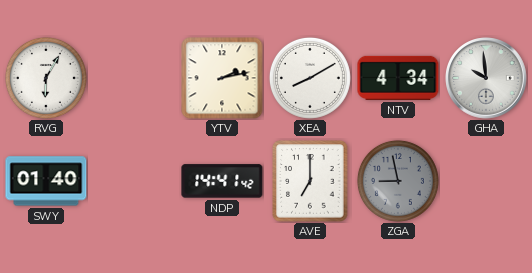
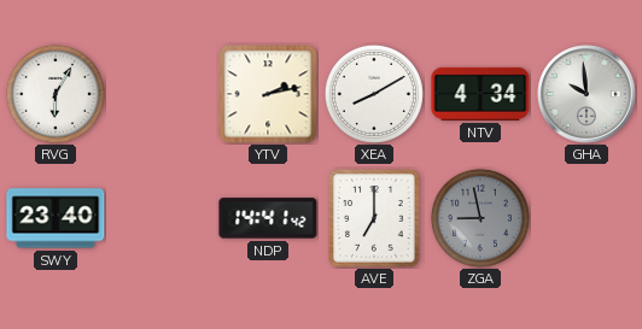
SWY: 01:40 -> 23:40
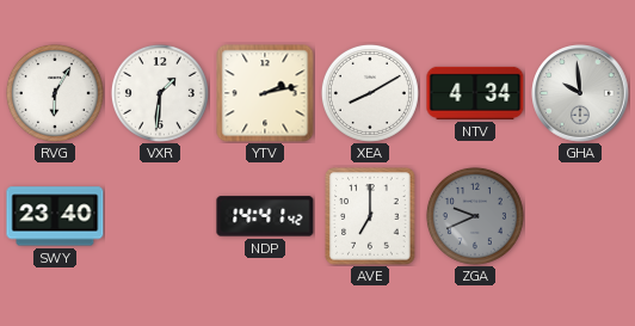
VXR: none -> 1:31
ZGA: 8:58 -> 9:41
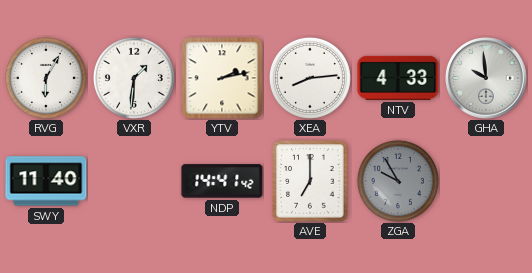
XEA: 8:10 -> 8:14
NTV: 4:34 -> 4:33
SWY: 23:40 -> 11:40
ZGA: 9:41 -> 9:55
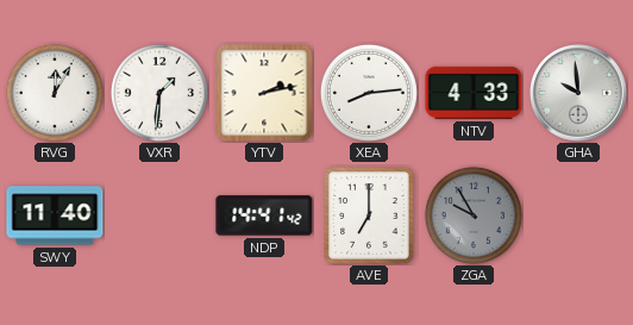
RVG: 6:05 -> 12:05
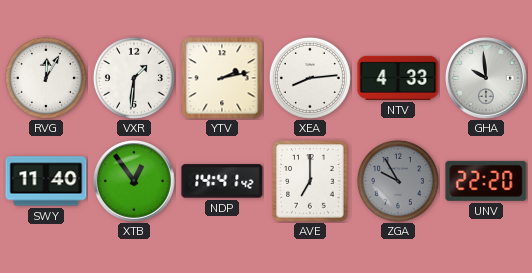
XTB: none -> 12:54
UNV: none -> 22:20
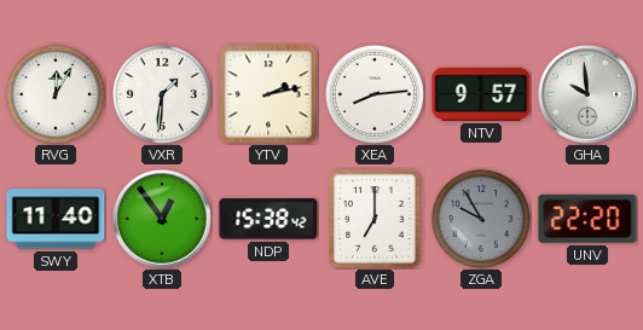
NTV: 4:33 -> 9:57
NDP: 14:41 -> 15:38
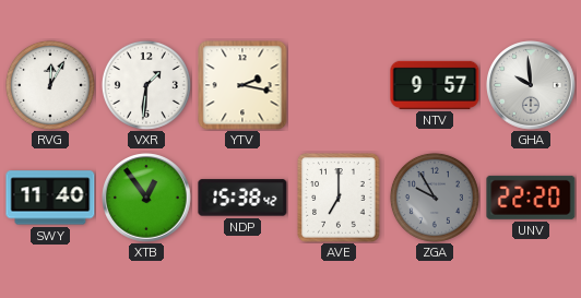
YTV: 2:13 -> 2:17
XEA: 8:14 -> none
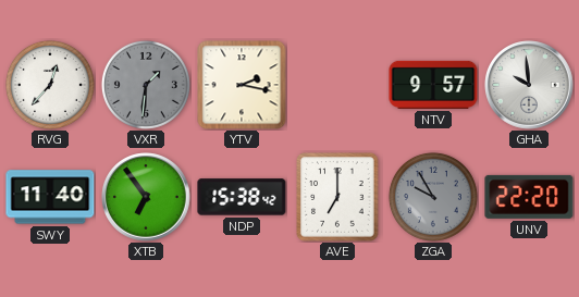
RVG: 12:05 -> 12:37
VXR dial: white -> grey
XTB: 12:54 -> 6:54
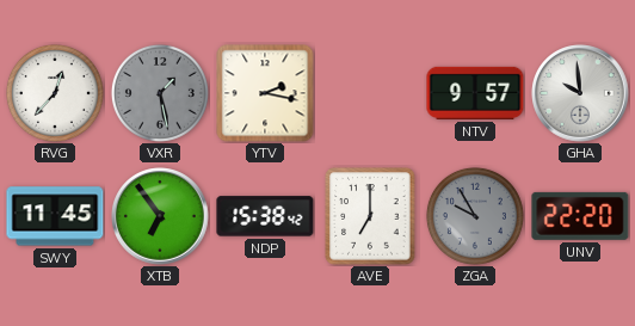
VXR: 1:31 -> 1:28
SWY: 11:40 -> 11:45
